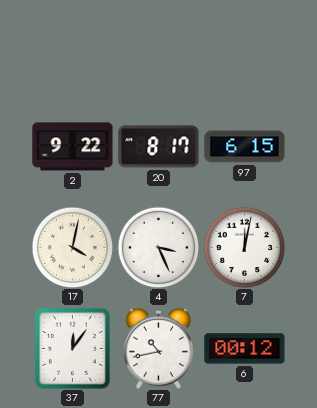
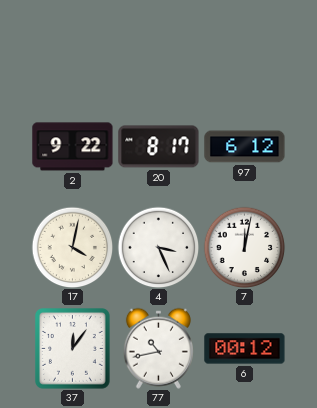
97: 6:15 -> 6:12
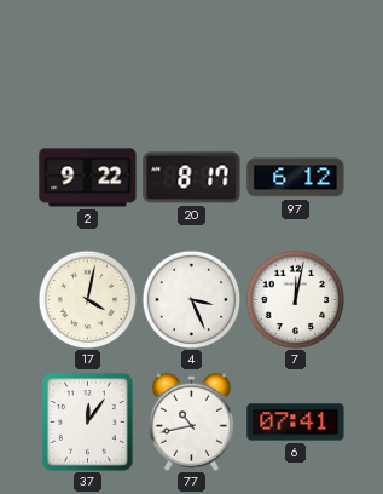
6: 00:12 -> 07:41
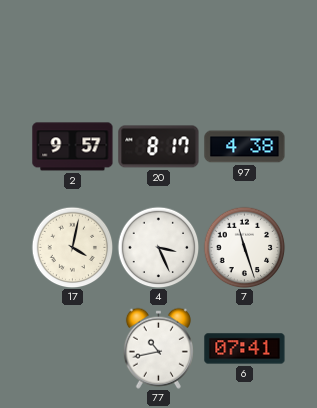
2: 9:22 -> 9:57
97: 6:12 -> 4:38
7: 12:02 -> 11:27
37: 12:06 -> none
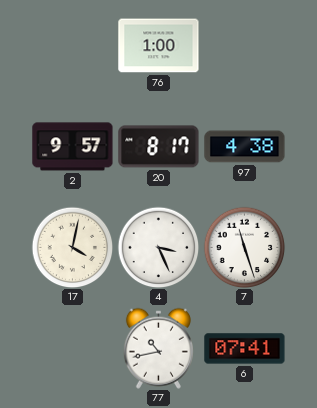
76: none -> 1:00
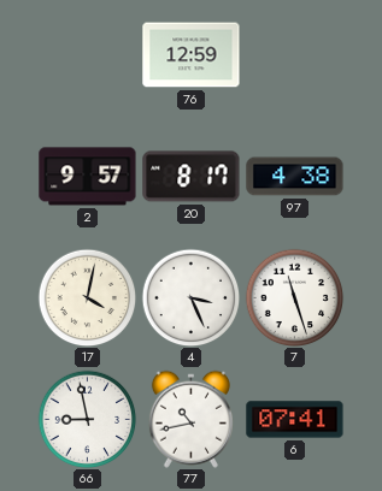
76: 1:00 -> 12:59
66: none -> 8:58
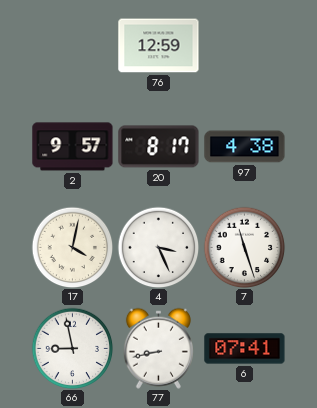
77: 10:43 -> 8:43
